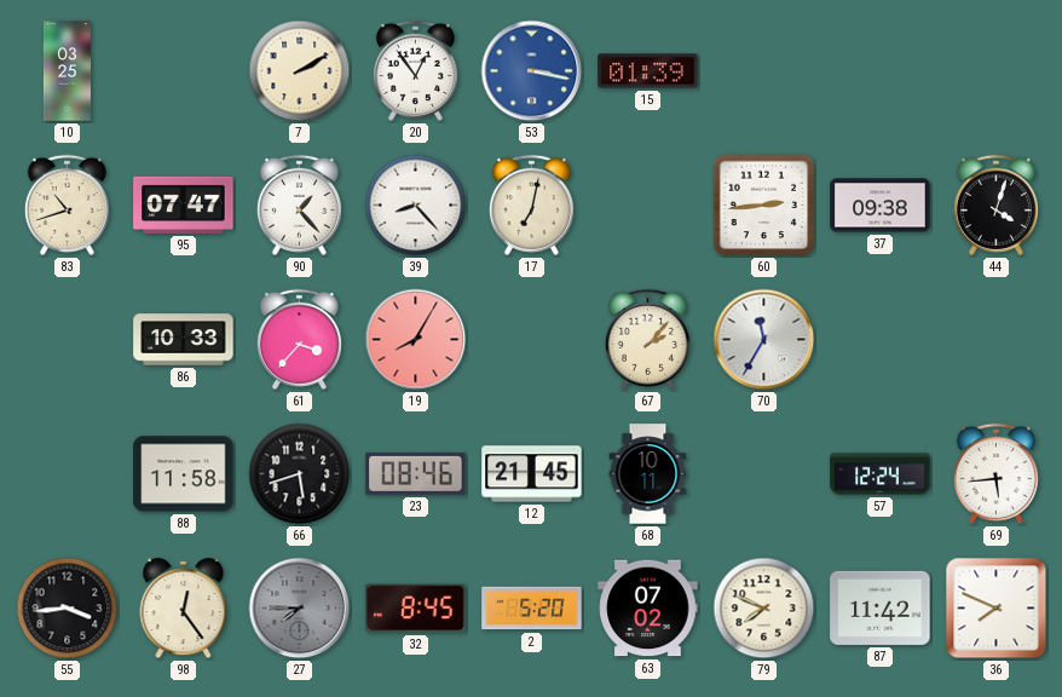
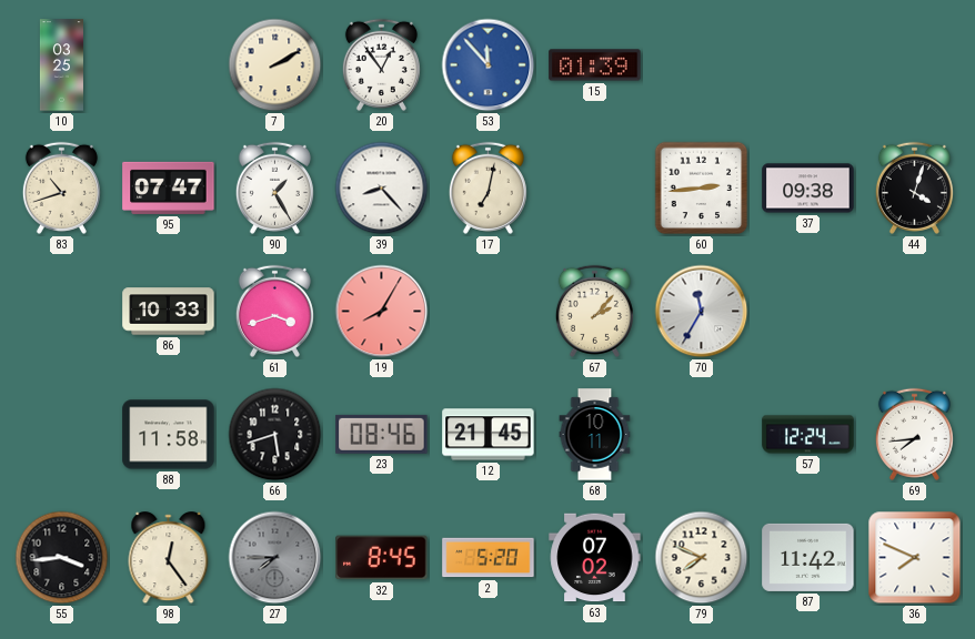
53: 3:17 -> 11:53
90: 1:23 -> 1:25
61: 3:37 -> 3:42
69: 5:44 -> 7:44
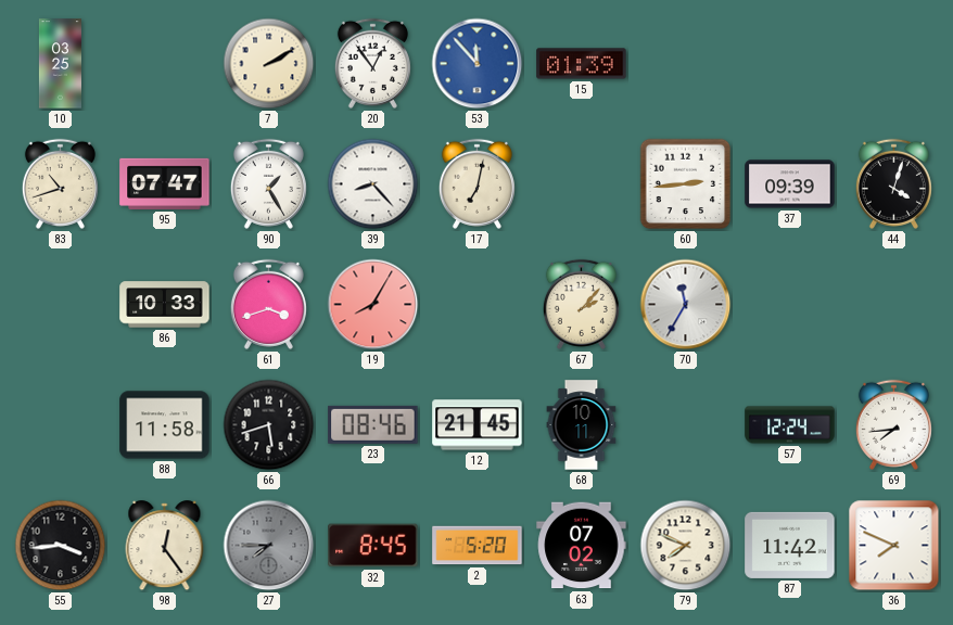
37: 09:38 -> 09:39
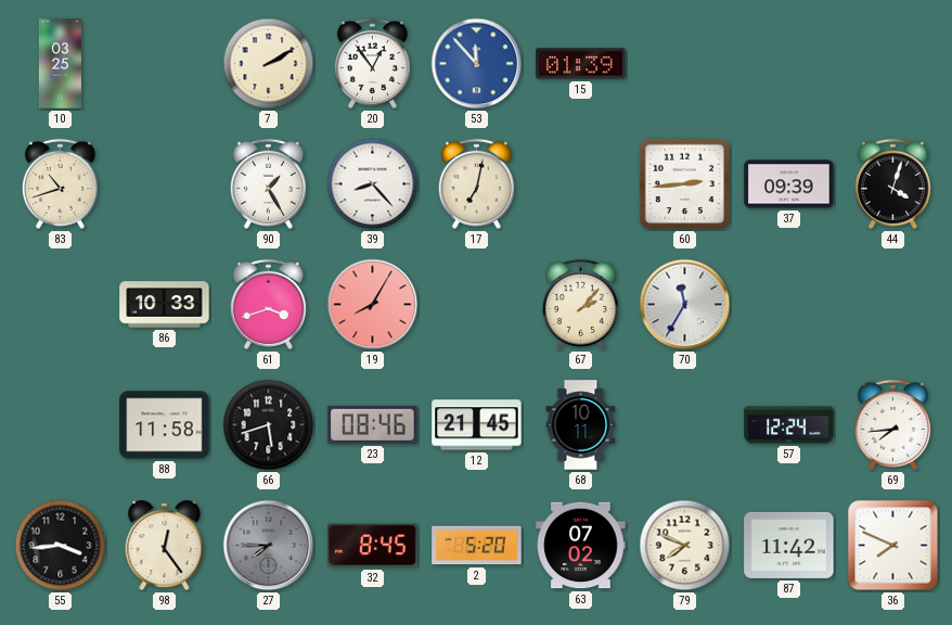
95: 07:47 -> none
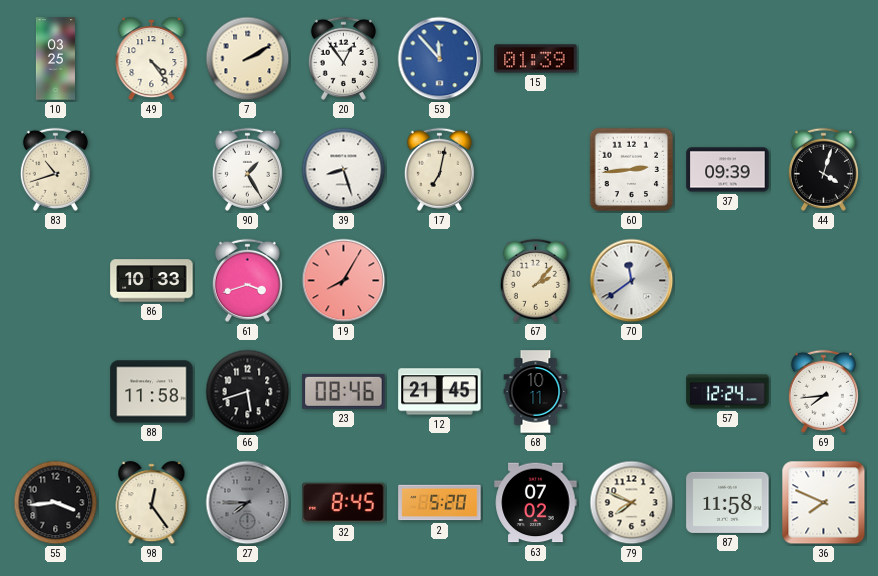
49: none -> 4:24
39: 8:23 -> 8:27
70: 11:35 -> 11:39
87: 11:42 -> 11:58
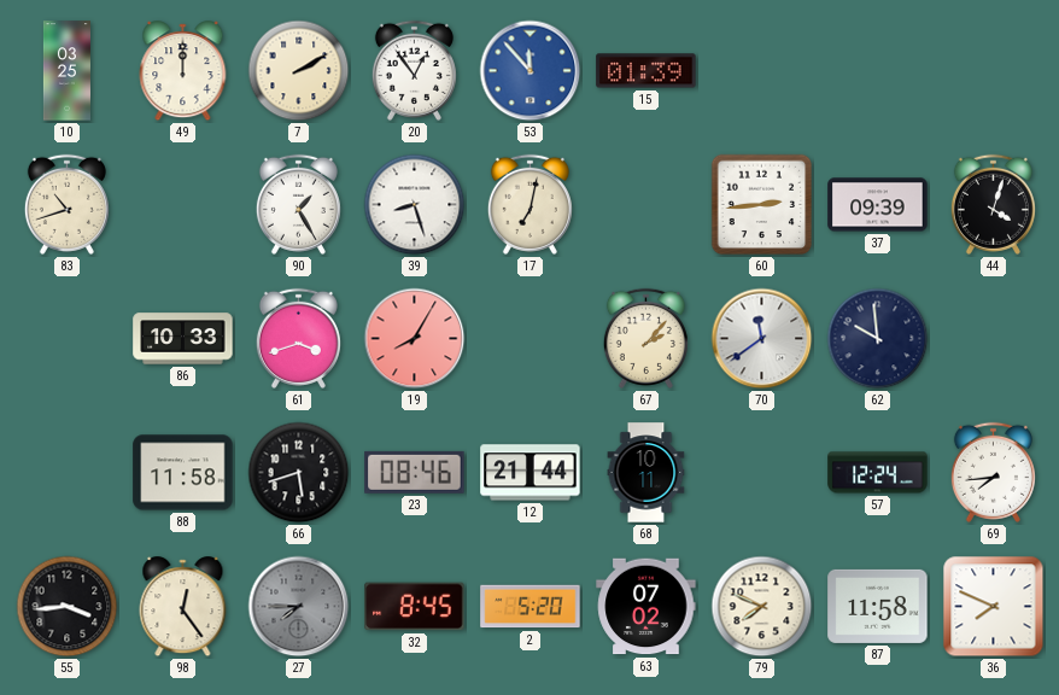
49: 4:24 -> 12:00
62: none -> 9:59
12: 21:45 -> 21:44
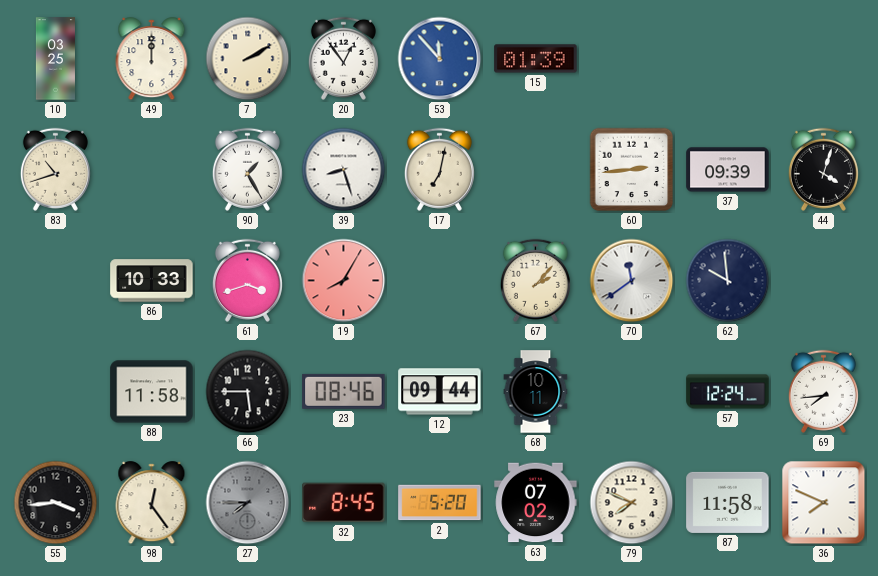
66: 5:42 -> 5:45
12: 21:44 -> 09:44
